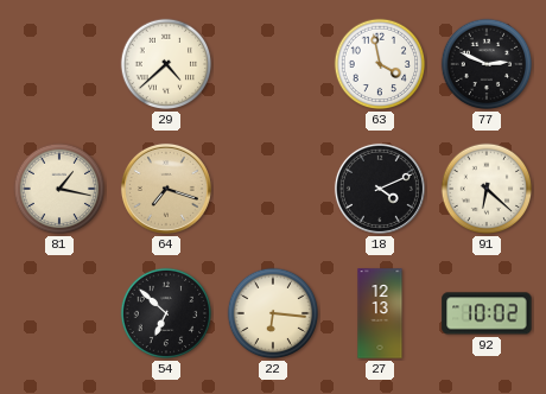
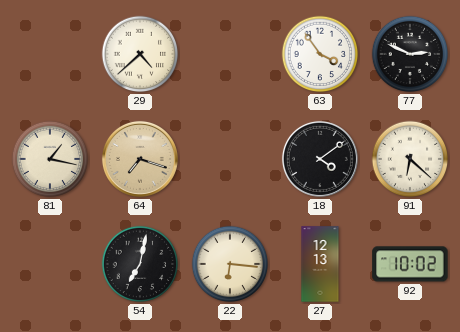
63: 3:58 -> 3:54
18: 4:11 -> 4:09
54: 6:52 -> 7:02
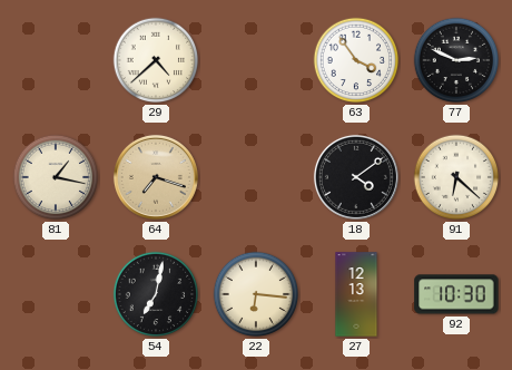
92: 10:02 -> 10:30
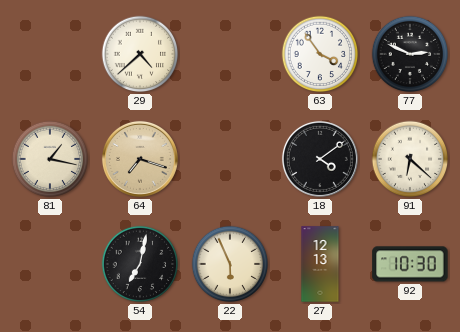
22: 6:16 -> 5:56
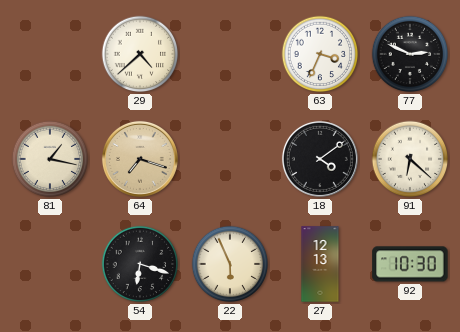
63: 3:54 -> 3:34
54: 7:02 -> 6:18
